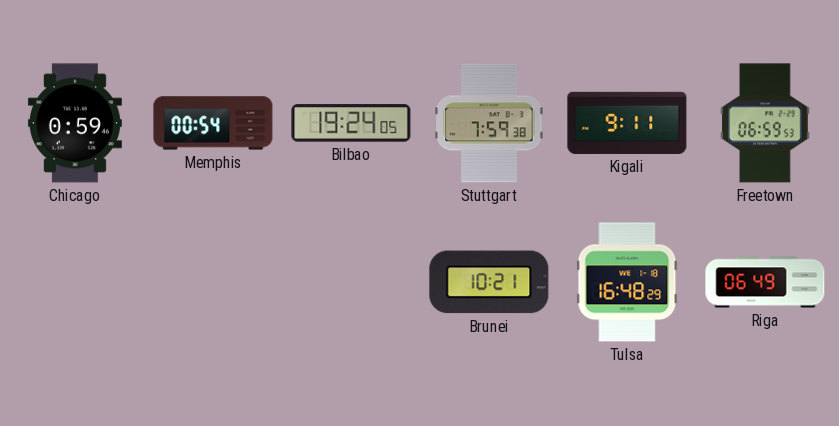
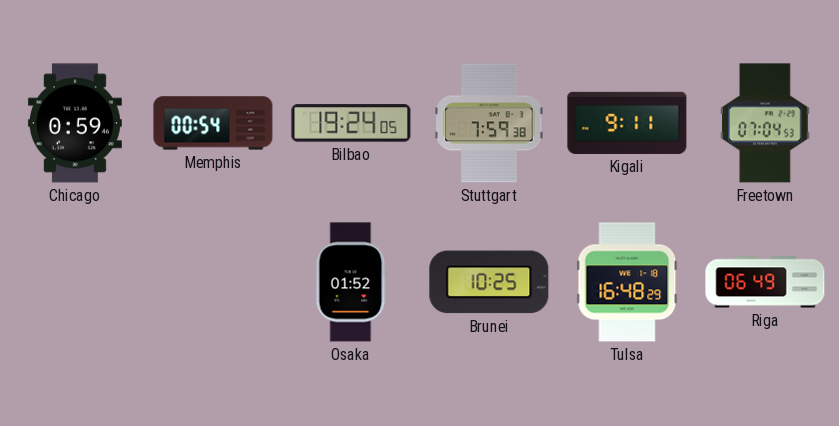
Freetown: 06:59 -> 07:04
Osaka: none -> 01:52
Brunei: 10:21 -> 10:25
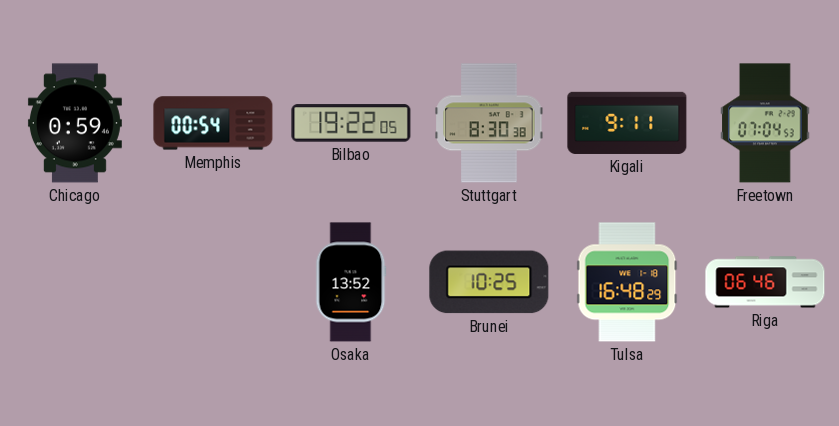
Bilbao: 19:24 -> 19:22
Stuttgart: 7:59 -> 8:30
Osaka: 01:52 -> 13:52
Riga: 06:49 -> 06:46
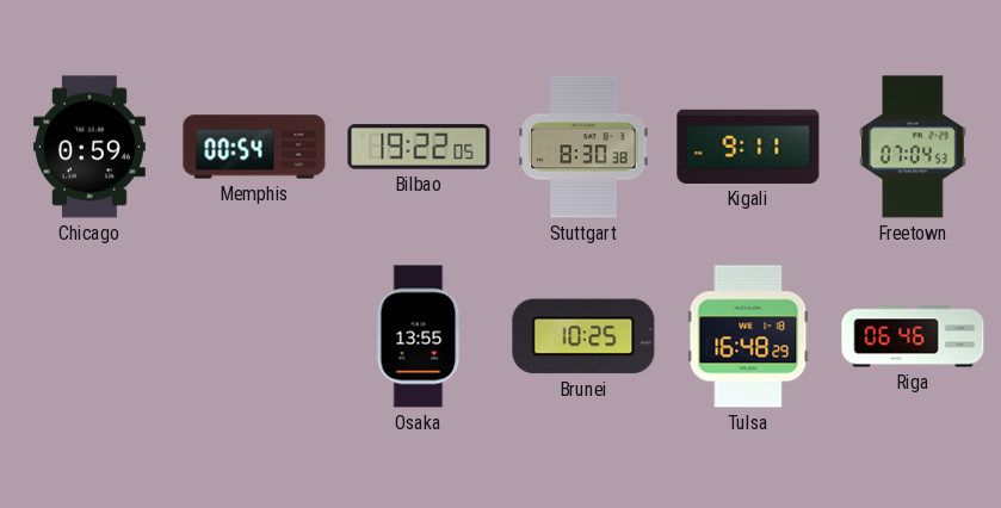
Osaka: 13:52 -> 13:55
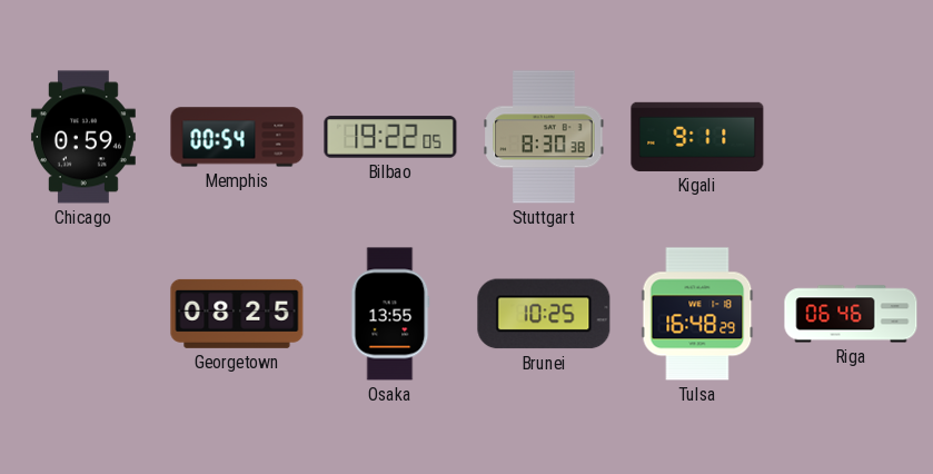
Freetown: 07:04 -> none
Georgetown: none -> 08:25
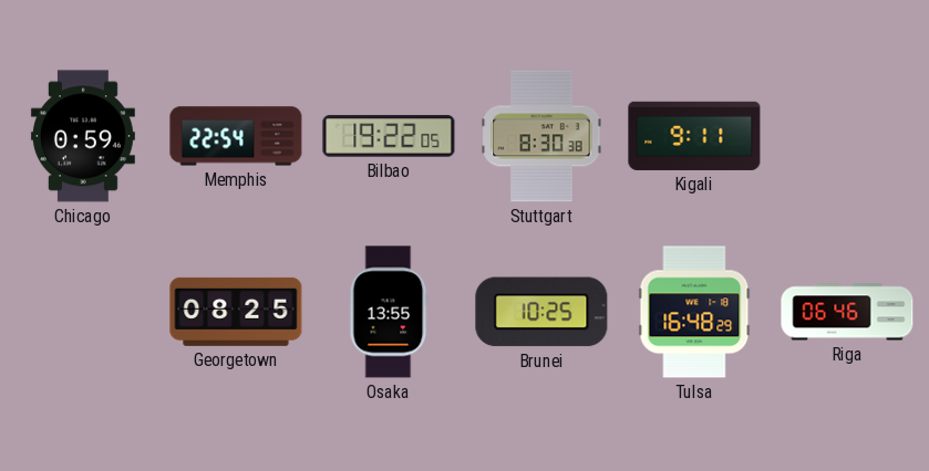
Memphis: 00:54 -> 22:54
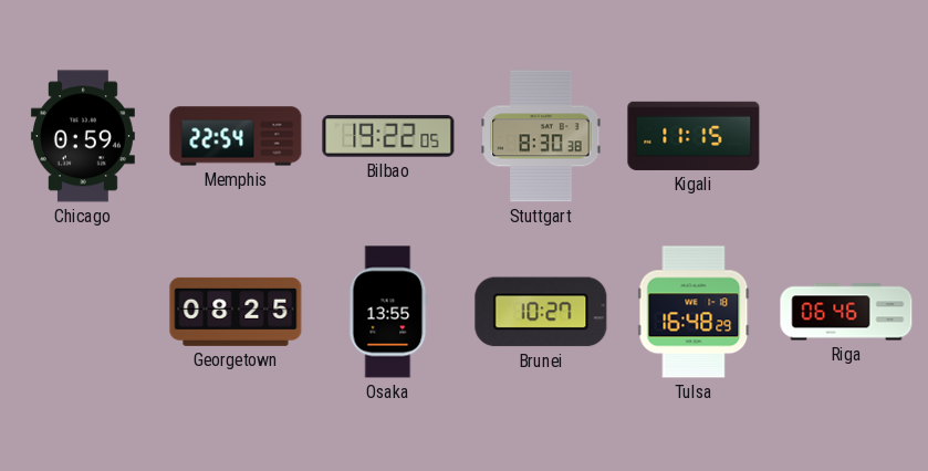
Kigali: 9:11 -> 11:15
Brunei: 10:25 -> 10:27
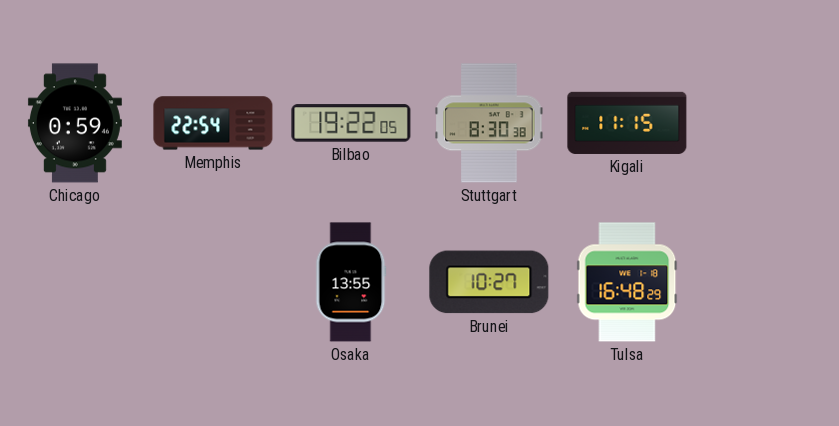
Georgetown: 08:25 -> none
Riga: 06:46 -> none
